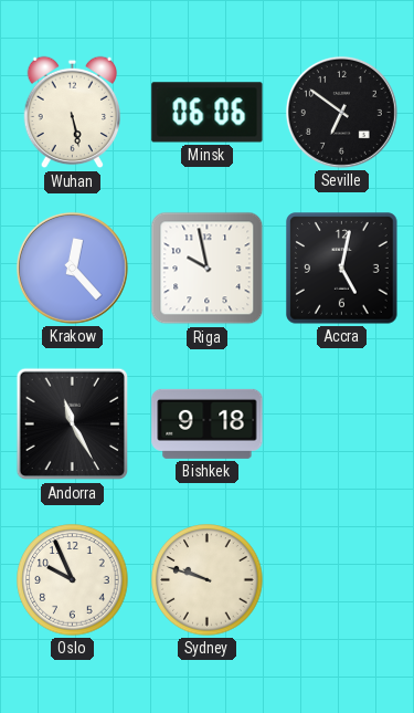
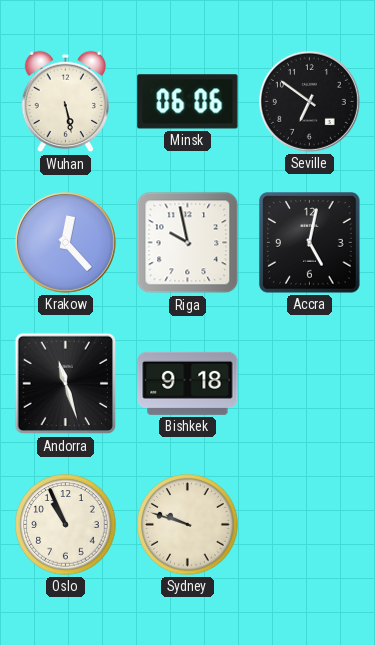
Andorra: 11:25 -> 11:27
Oslo: 9:56 -> 10:56
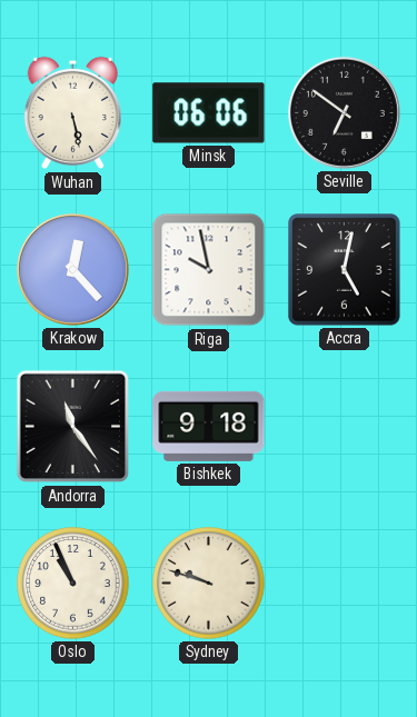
Andorra: 11:27 -> 11:24
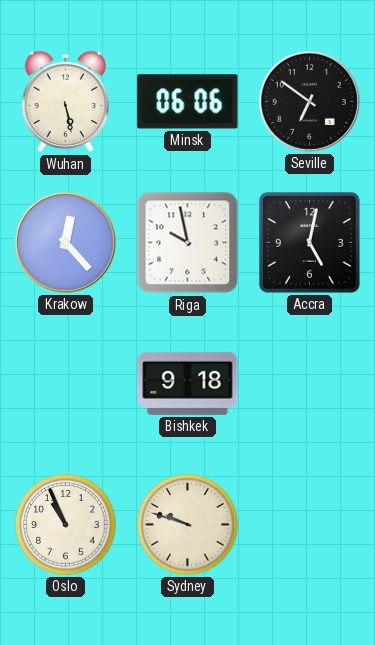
Andorra: 11:24 -> none
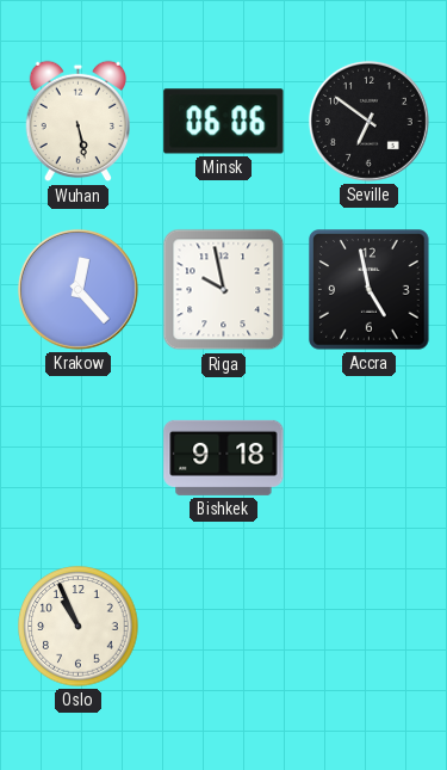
Accra: 5:02 -> 4:58
Sydney: 9:48 -> none
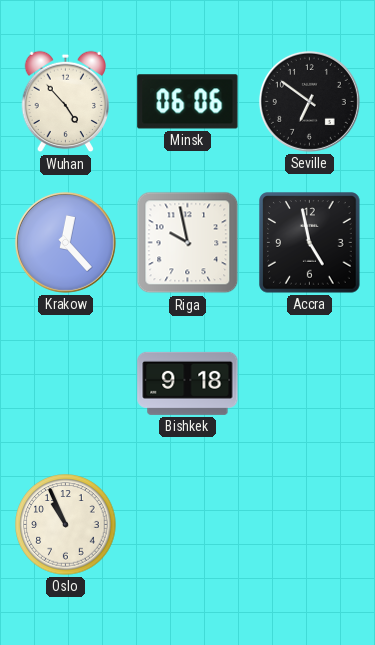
Wuhan: 5:28 -> 4:53
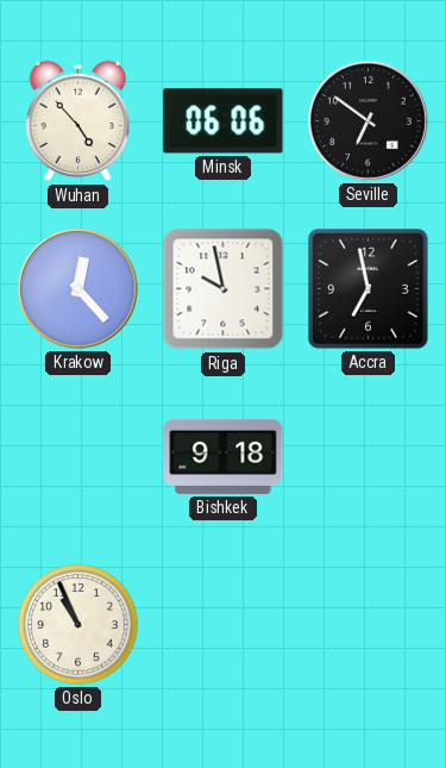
Accra: 4:58 -> 6:58
